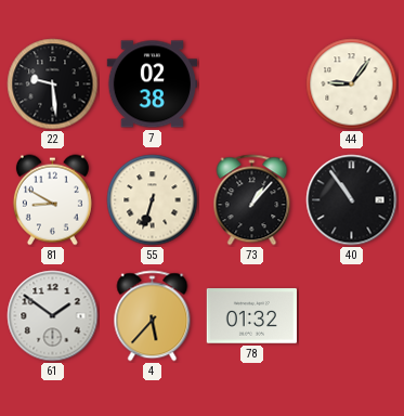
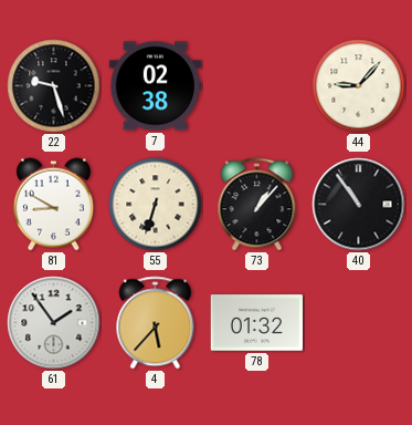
22: 9:29 -> 9:27
44: 9:06 -> 9:07
61: 1:51 -> 1:54
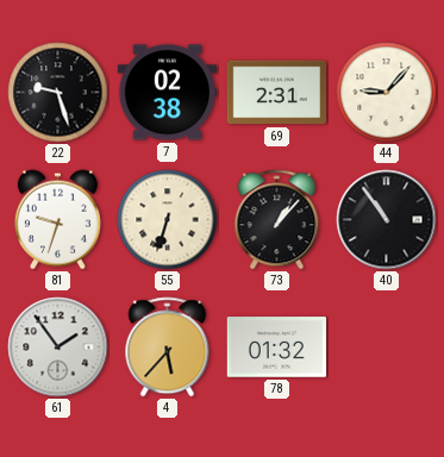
69: none -> 2:31
81: 8:50 -> 9:33
